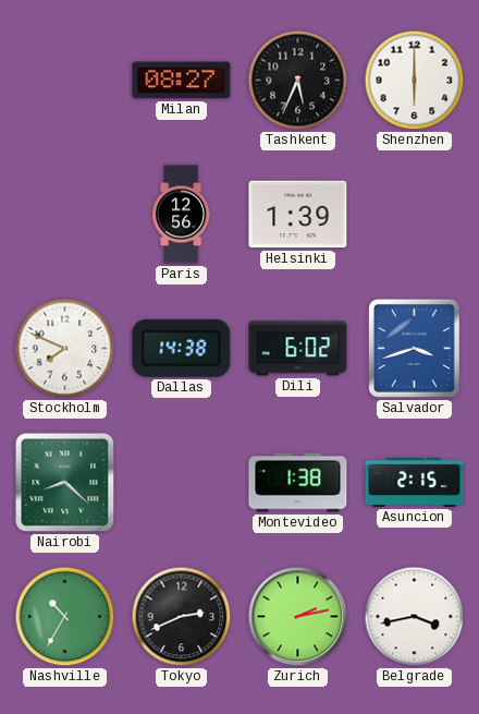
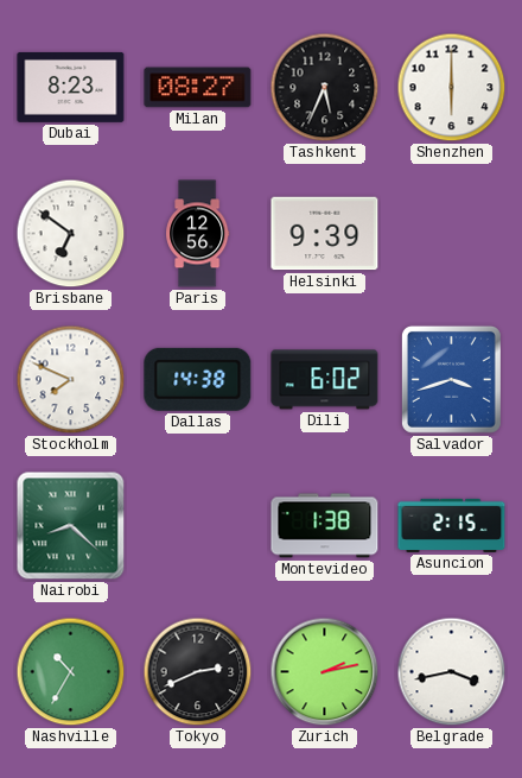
Dubai: none -> 8:23
Brisbane: none -> 6:51
Helsinki: 1:39 -> 9:39
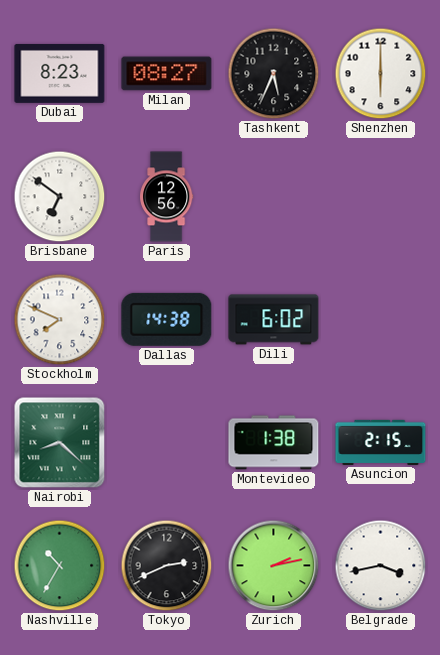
Helsinki: 9:39 -> none
Salvador: 3:42 -> none
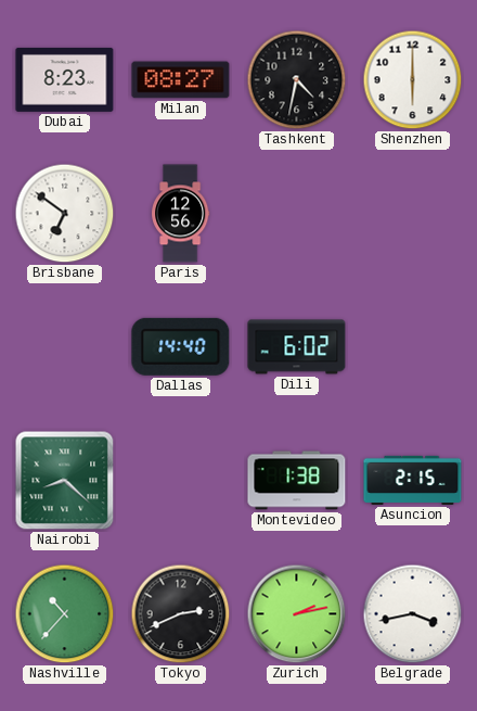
Tashkent: 5:34 -> 4:32
Stockholm: 7:49 -> none
Dallas: 14:38 -> 14:40
Nashville: 10:35 -> 10:37
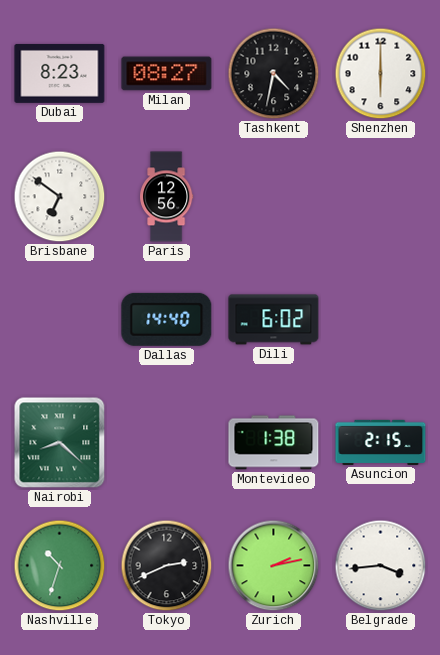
Nashville: 10:37 -> 10:33
Belgrade: 3:43 -> 3:44
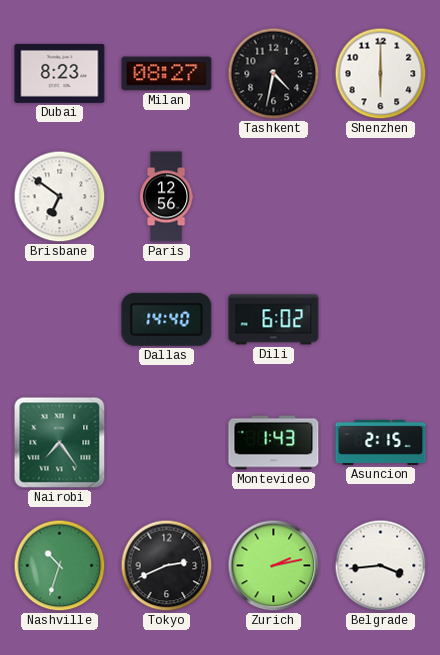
Nairobi: 8:22 -> 7:24
Montevideo: 1:38 -> 1:43
